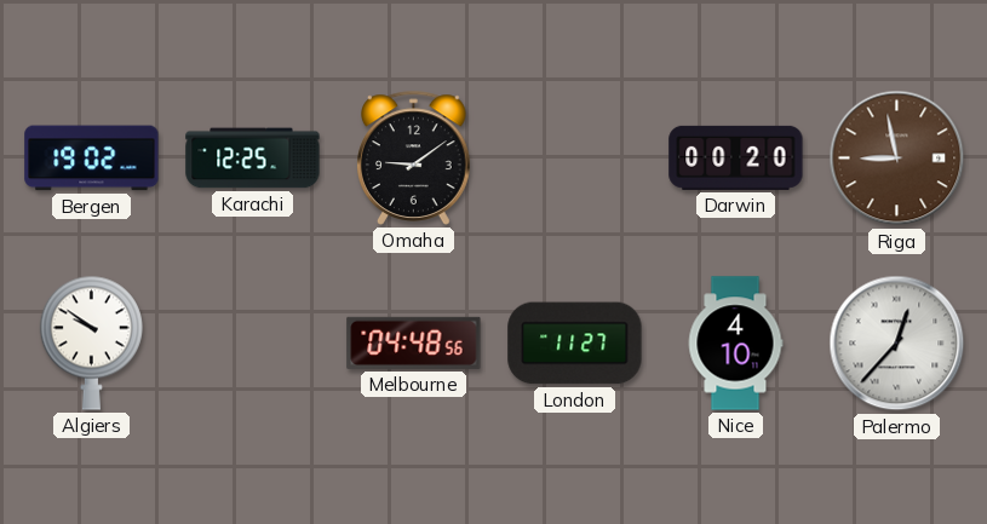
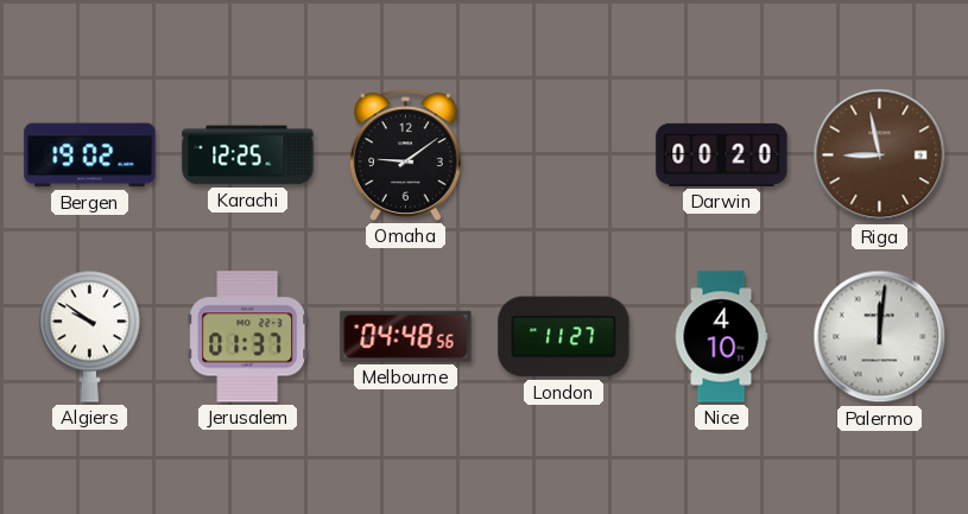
Jerusalem: none -> 01:37
Palermo: 12:37 -> 12:01
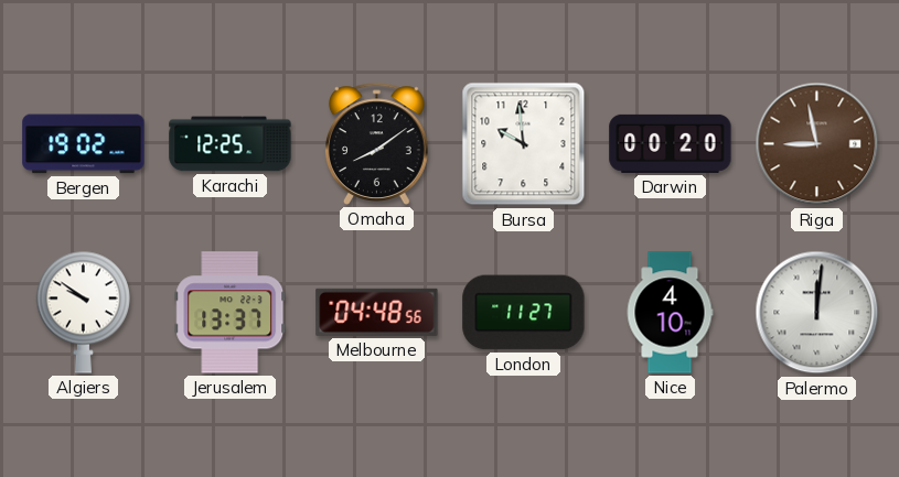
Omaha: 9:09 -> 8:09
Bursa: none -> 9:59
Jerusalem: 01:37 -> 13:37
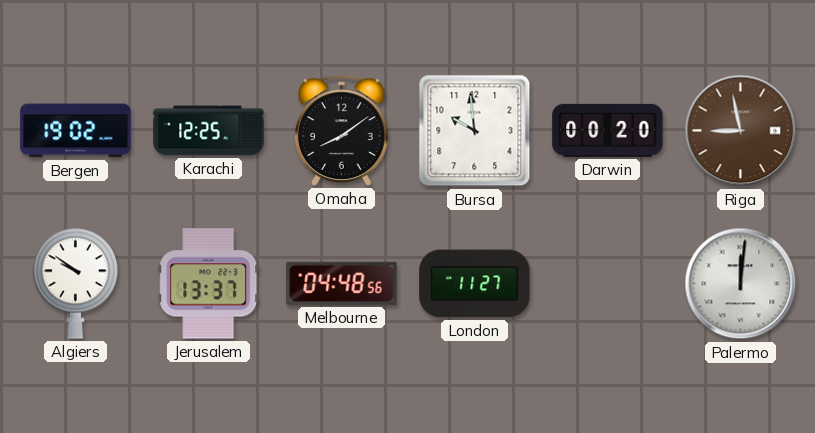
Nice: 4:10 -> none
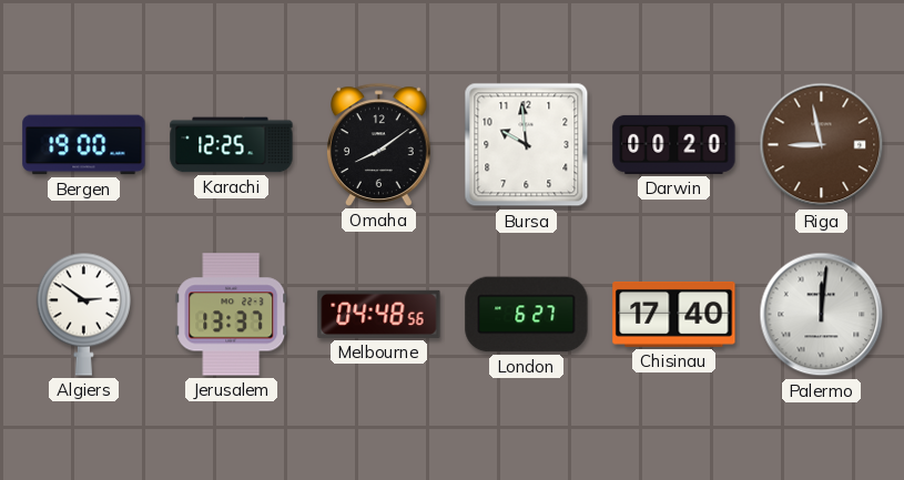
Bergen: 19:02 -> 19:00
Algiers: 9:51 -> 2:51
London: 11:27 -> 6:27
Chisinau: none -> 17:40
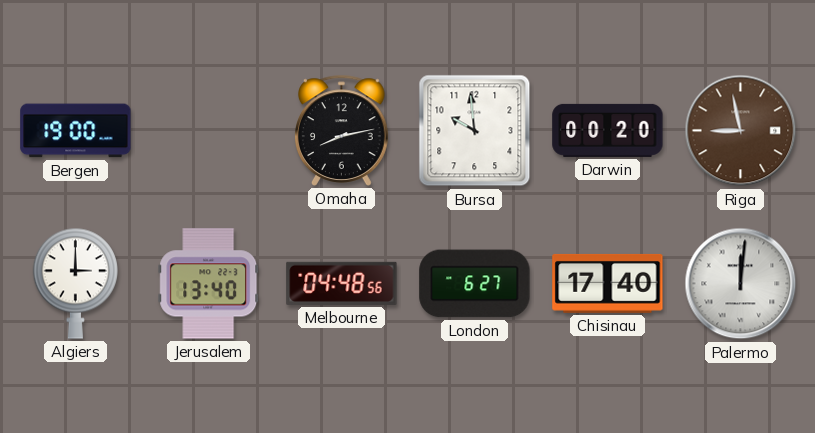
Karachi: 12:25 -> none
Omaha: 8:09 -> 8:13
Algiers: 2:51 -> 3:00
Jerusalem: 13:37 -> 13:40
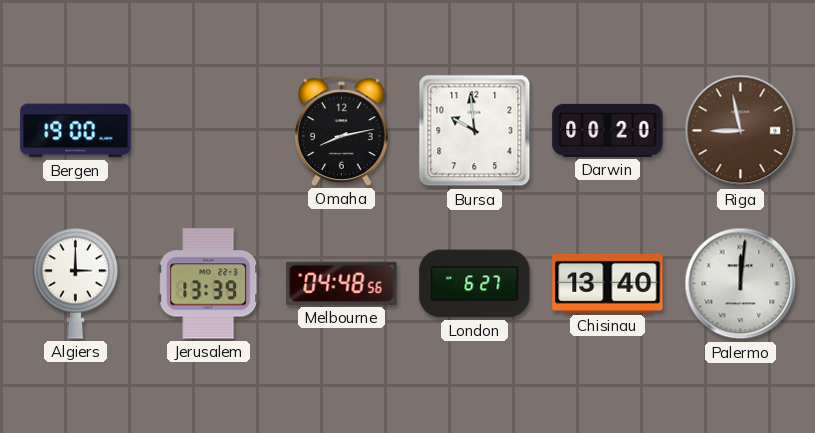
Jerusalem: 13:40 -> 13:39
Chisinau: 17:40 -> 13:40
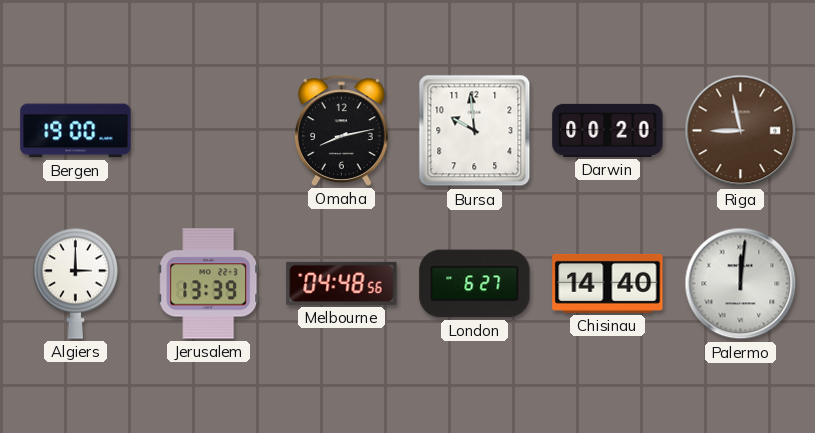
Chisinau: 13:40 -> 14:40
